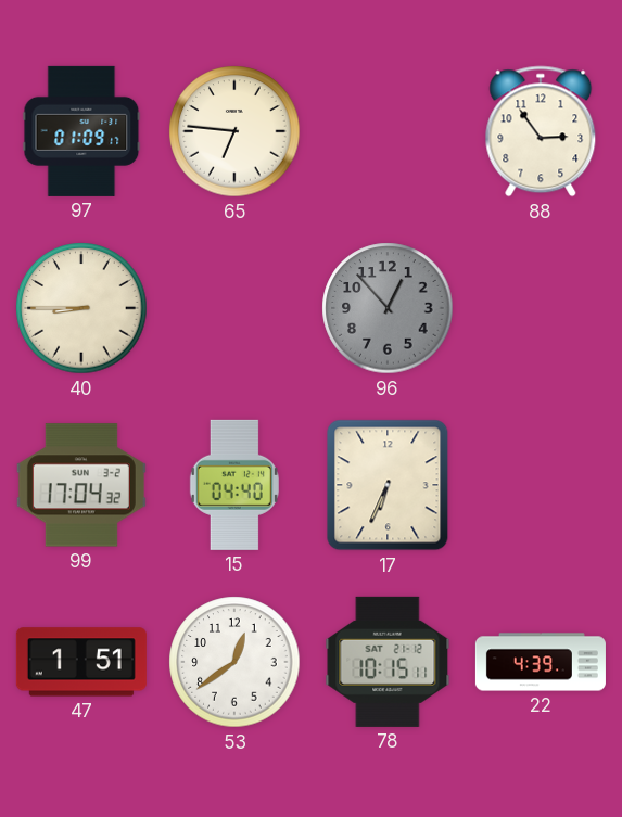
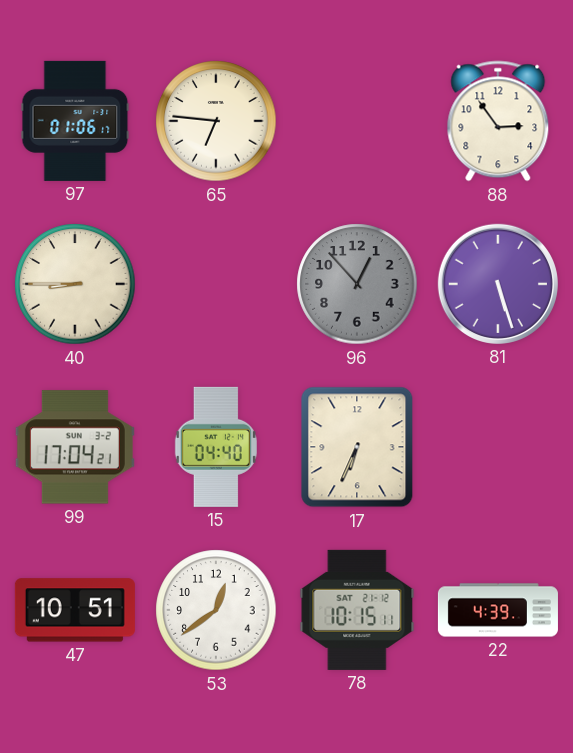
97: 01:09 -> 01:06
81: none -> 5:27
99: 17:04:32 -> 17:04:21
47: 1:51 -> 10:51
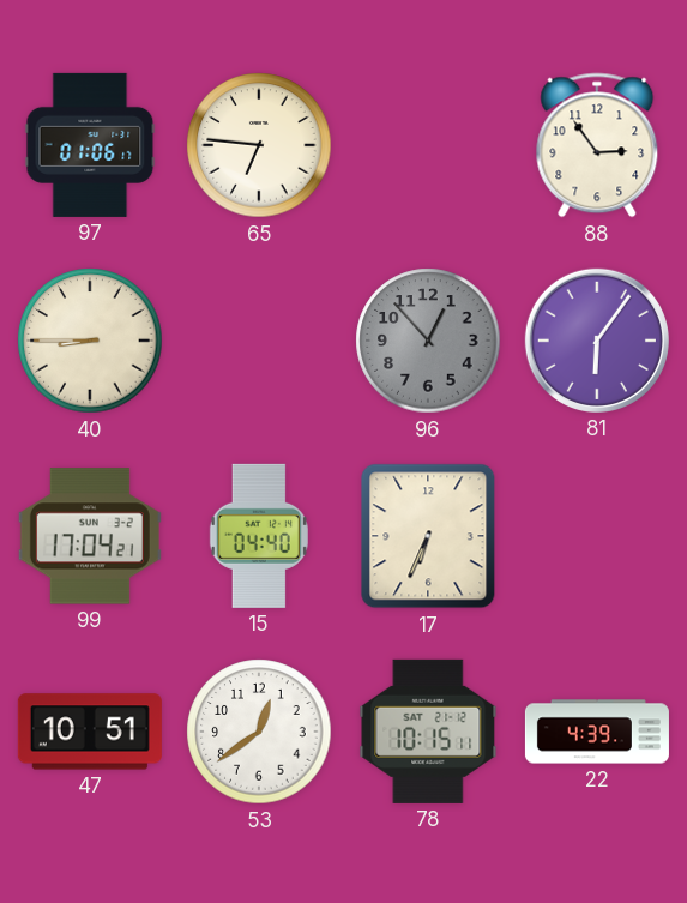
81: 5:27 -> 6:06
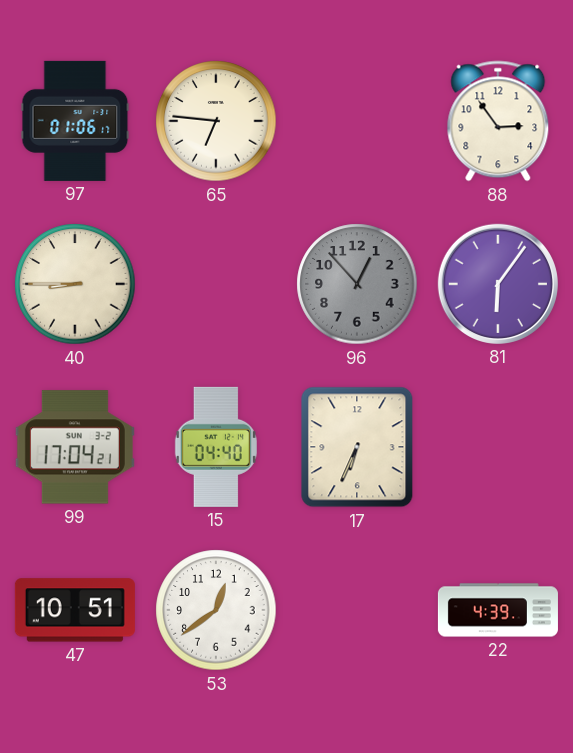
78: 10:15 -> none
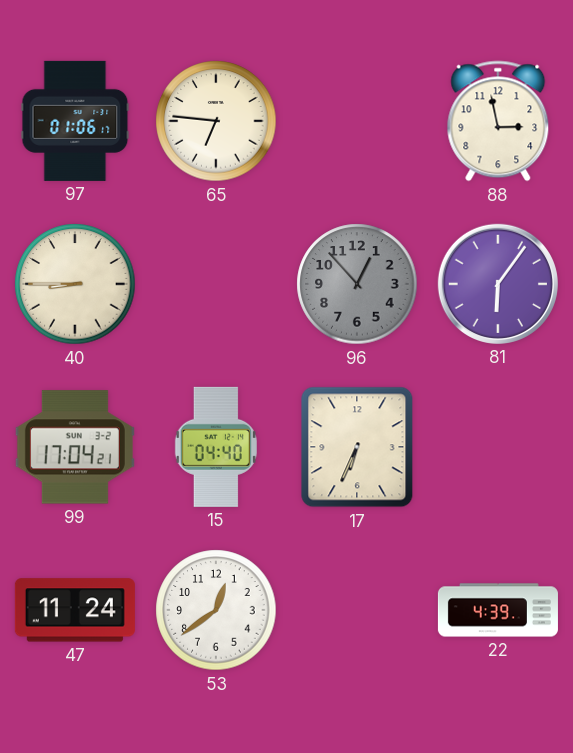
88: 2:54 -> 2:58
47: 10:51 -> 11:24
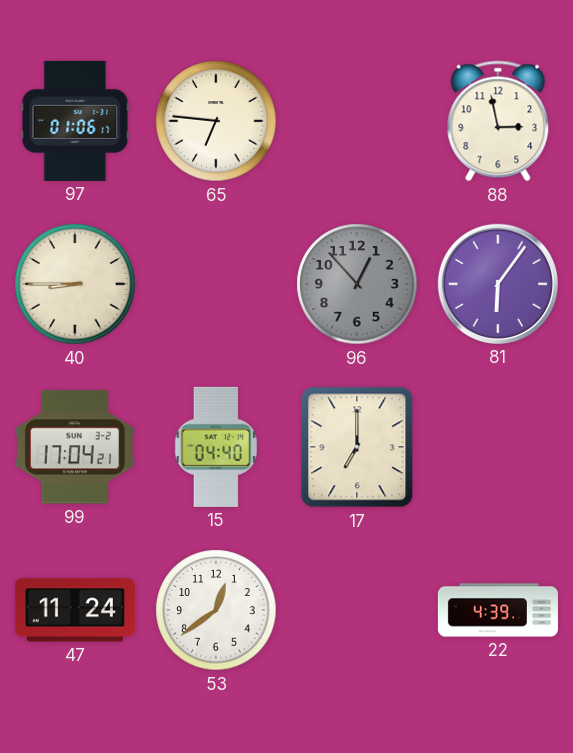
17: 6:34 -> 7:00
